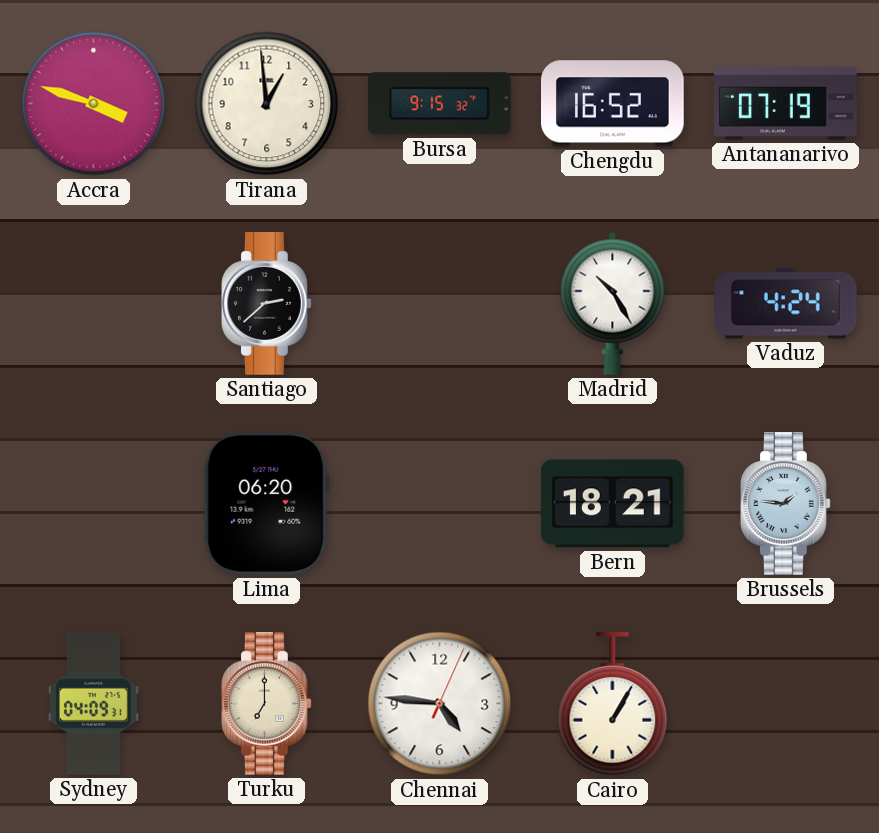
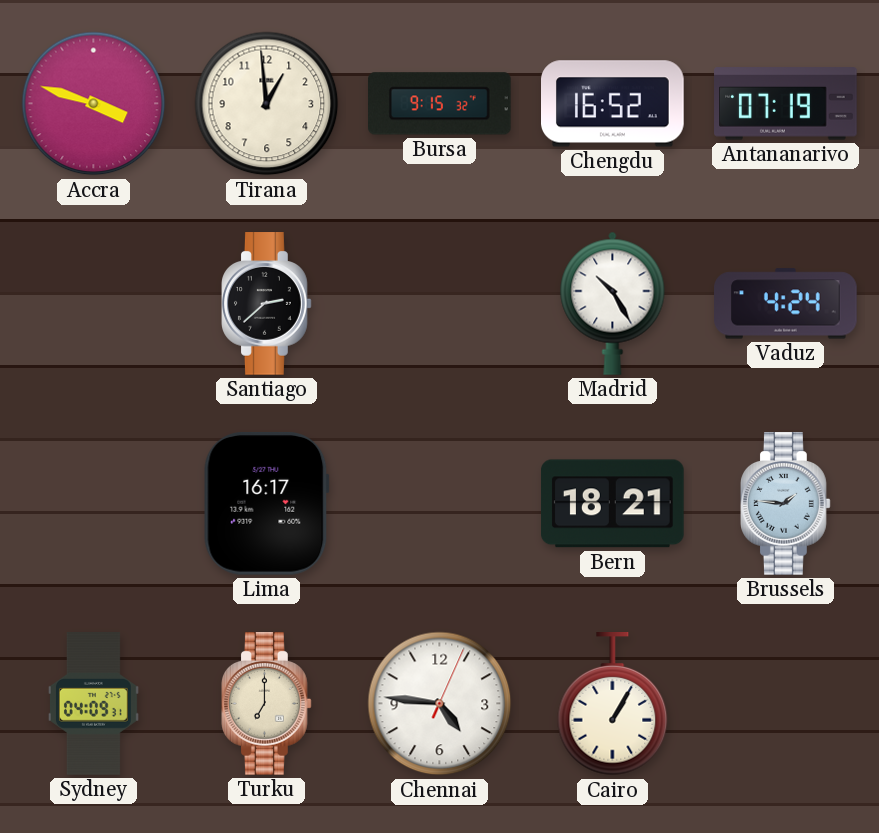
Lima: 06:20 -> 16:17
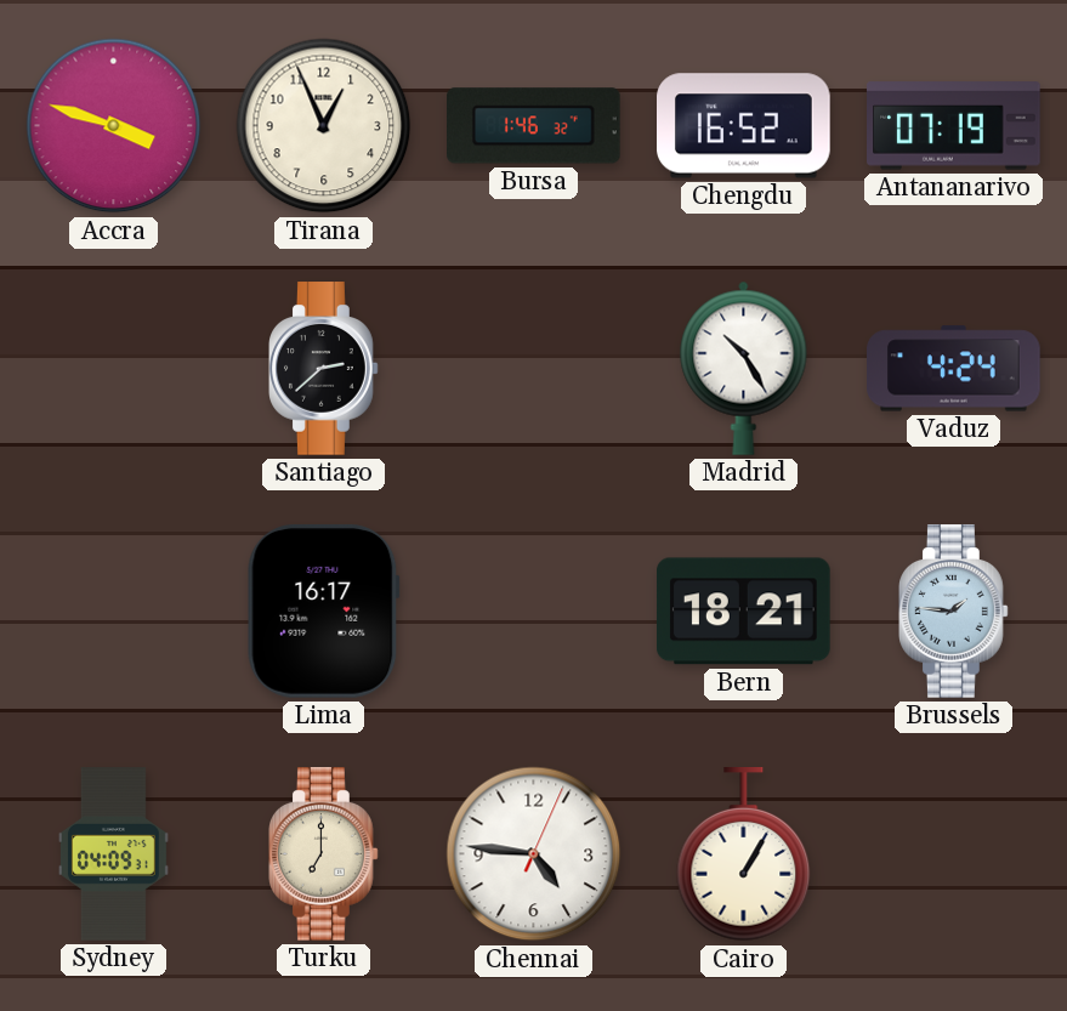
Tirana: 12:59 -> 12:56
Bursa: 9:15 -> 1:46
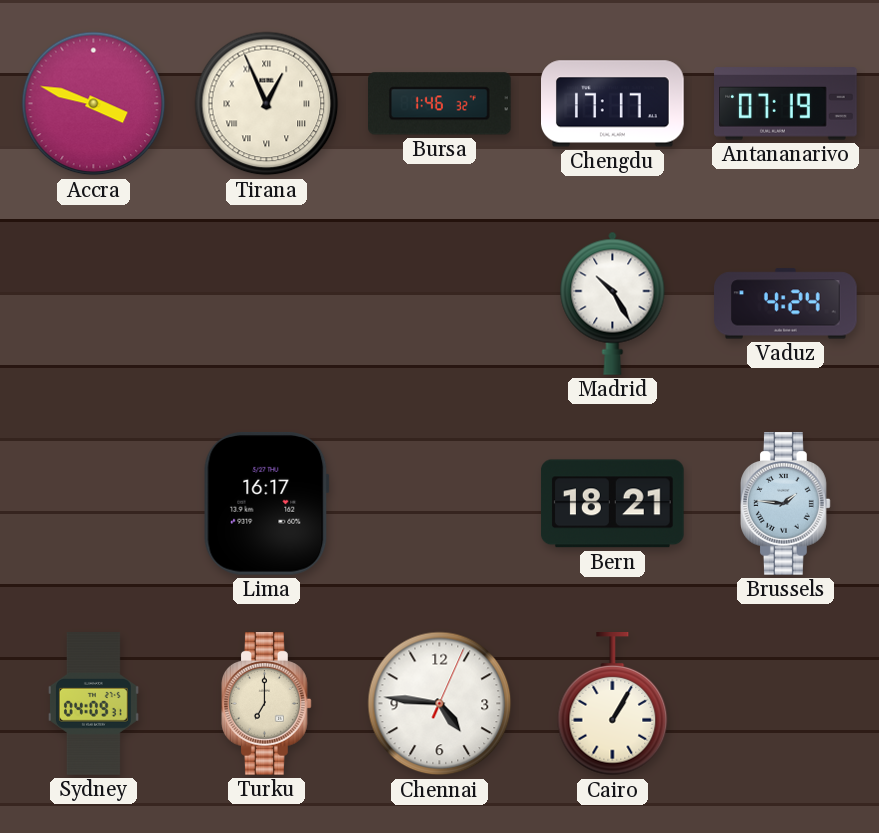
Tirana numerals: Arabic -> Roman
Chengdu: 16:52 -> 17:17
Santiago: 2:38 -> none
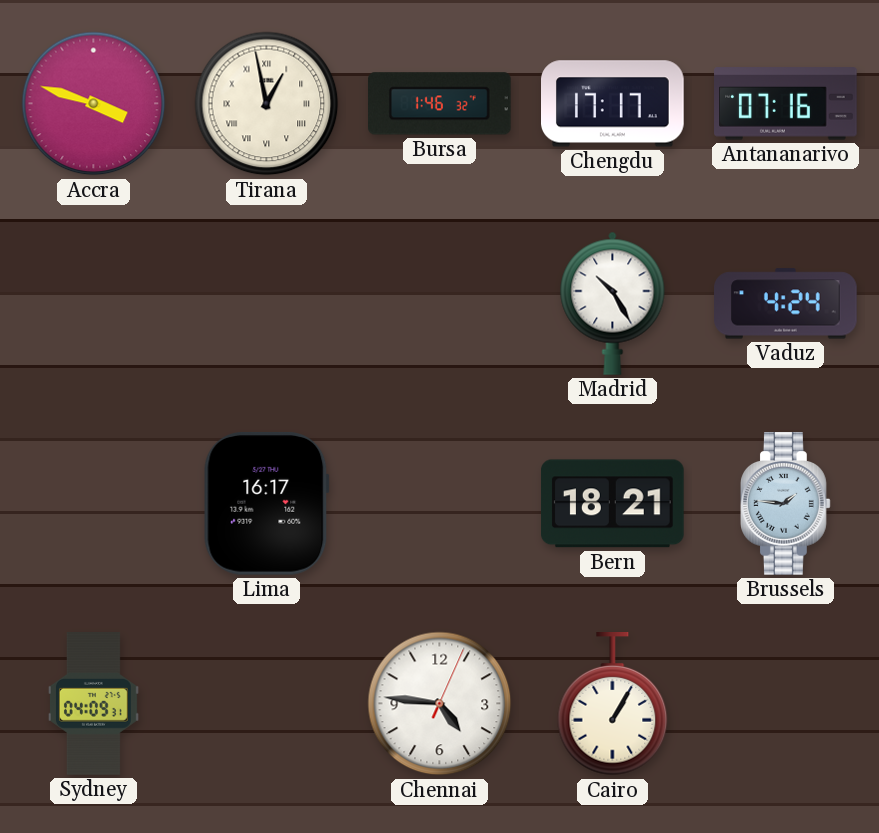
Tirana: 12:56 -> 12:58
Antananarivo: 07:19 -> 07:16
Turku: 7:00 -> none
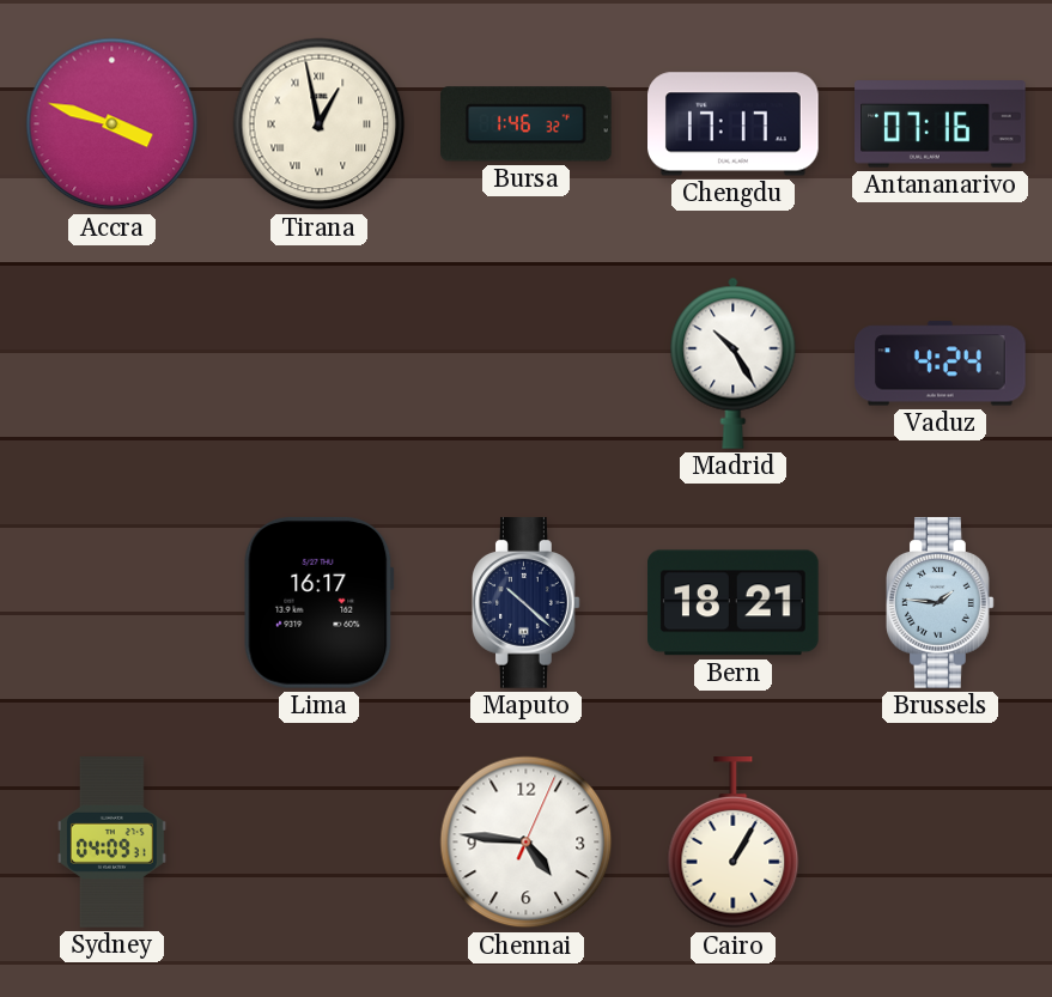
Maputo: none -> 10:22
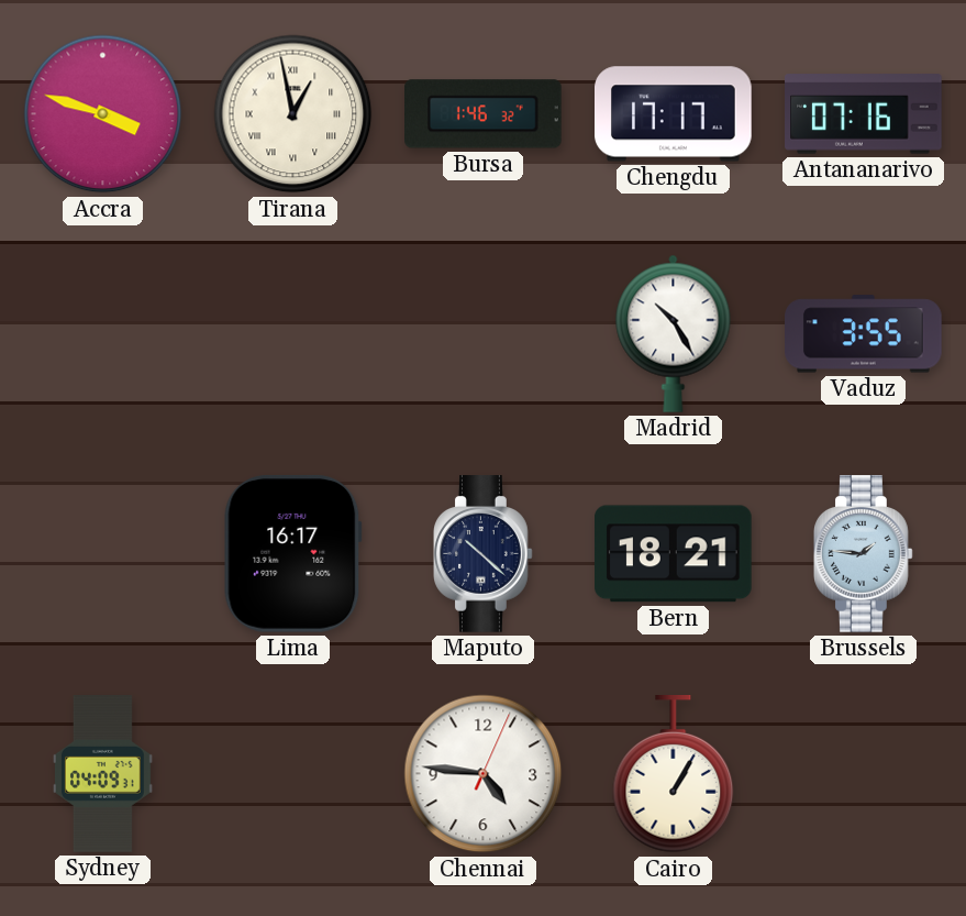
Vaduz: 4:24 -> 3:55
